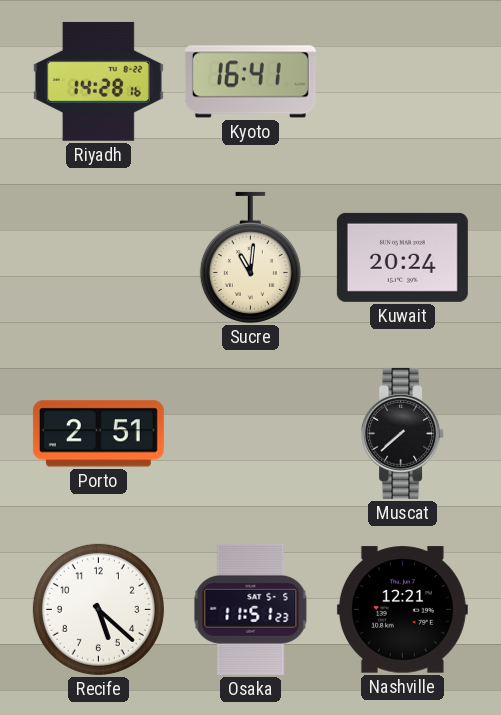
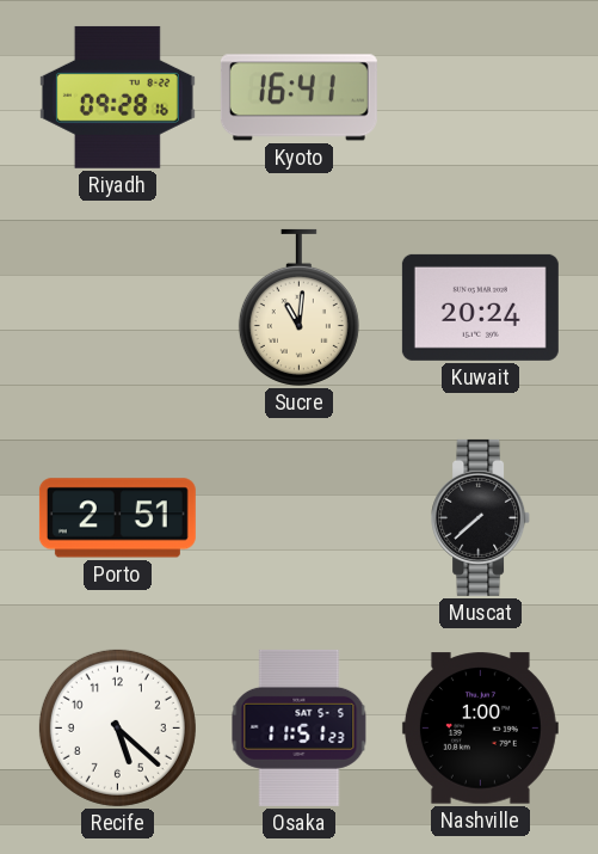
Riyadh: 14:28 -> 09:28
Nashville: 12:21 -> 1:00
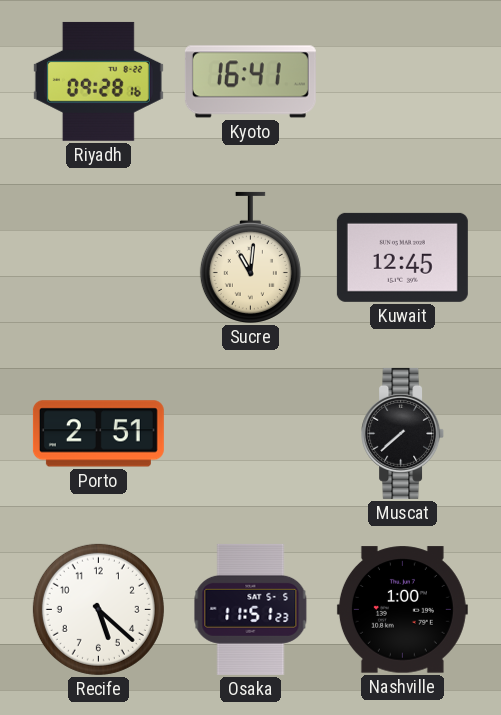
Kuwait: 20:24 -> 12:45
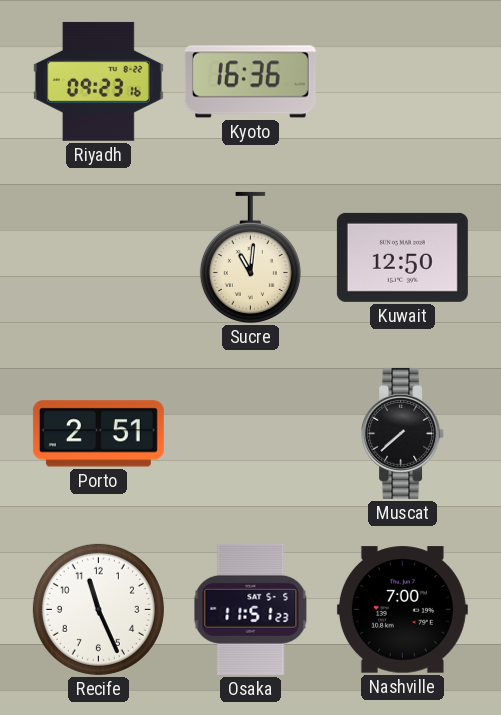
Riyadh: 09:28 -> 09:23
Kyoto: 16:41 -> 16:36
Kuwait: 12:45 -> 12:50
Recife: 5:22 -> 11:26
Nashville: 1:00 -> 7:00
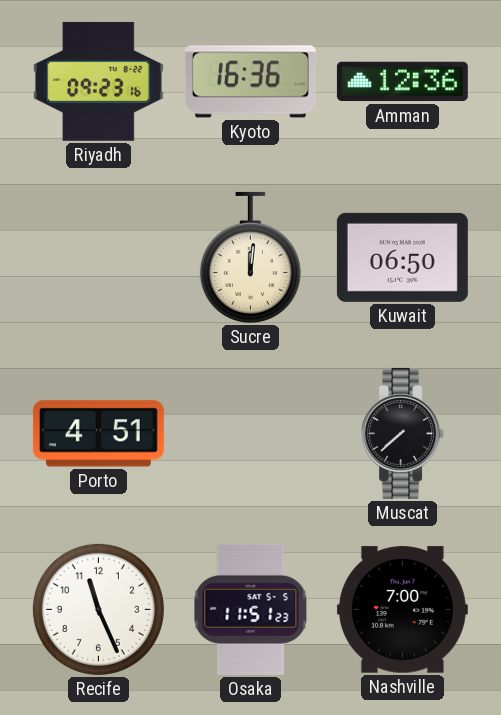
Amman: none -> 12:36
Sucre: 11:01 -> 12:01
Kuwait: 12:50 -> 06:50
Porto: 2:51 -> 4:51
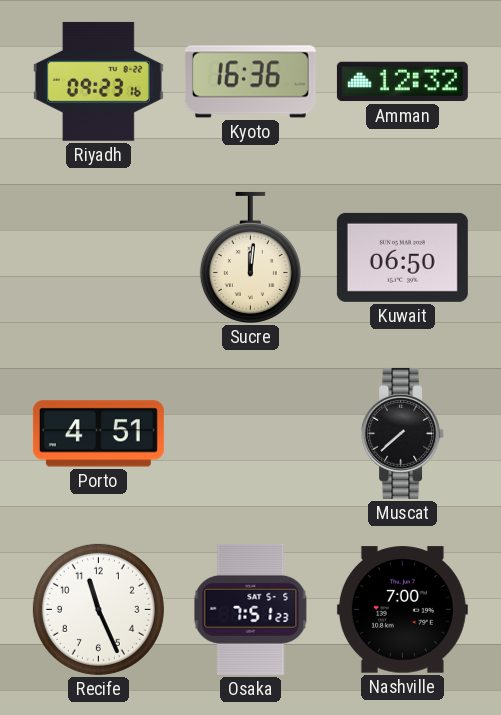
Amman: 12:36 -> 12:32
Osaka: 11:51 -> 7:51
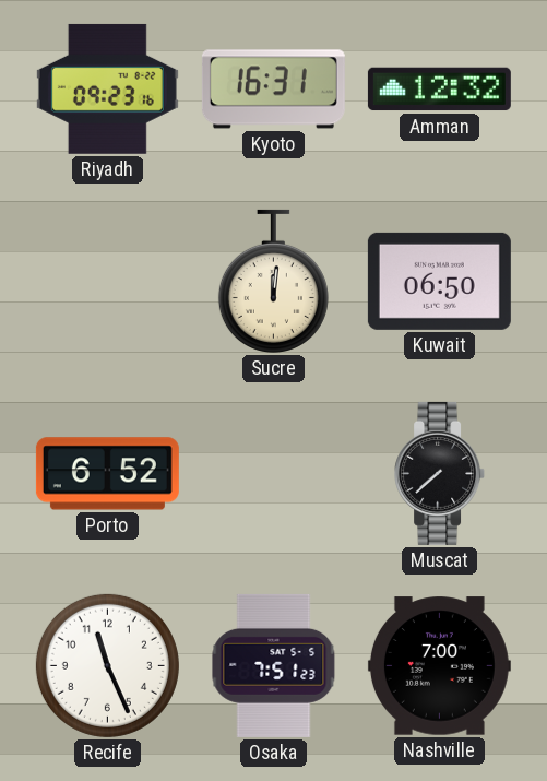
Kyoto: 16:36 -> 16:31
Porto: 4:51 -> 6:52
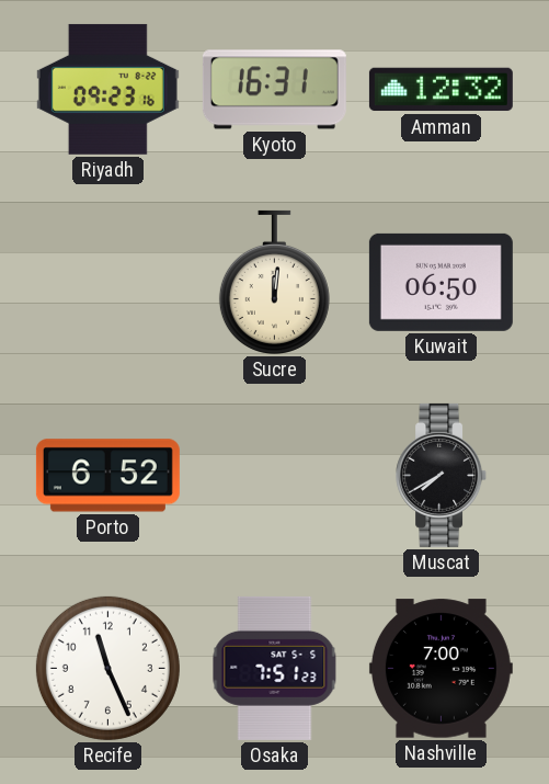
Muscat: 7:38 -> 7:40
